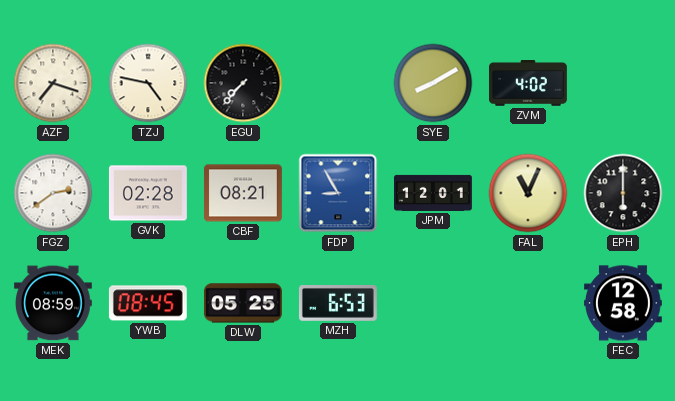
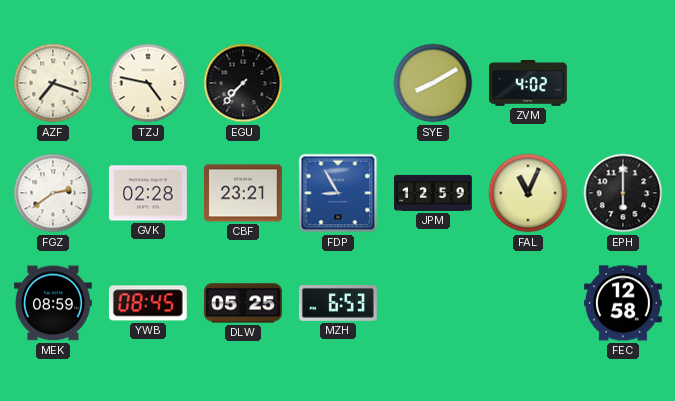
CBF: 08:21 -> 23:21
JPM: 12:01 -> 12:59
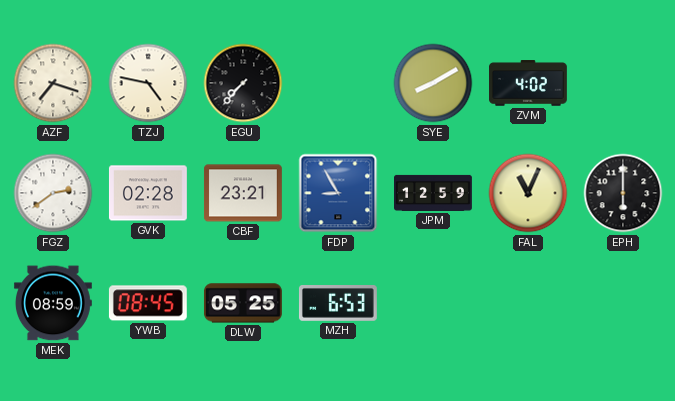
FEC: 12:58 -> none
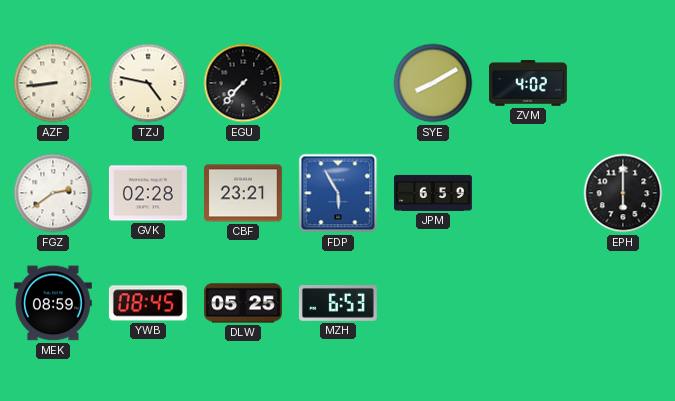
AZF: 7:18 -> 8:44
FDP: 8:55 -> 5:55
JPM: 12:59 -> 6:59
FAL: 11:04 -> none
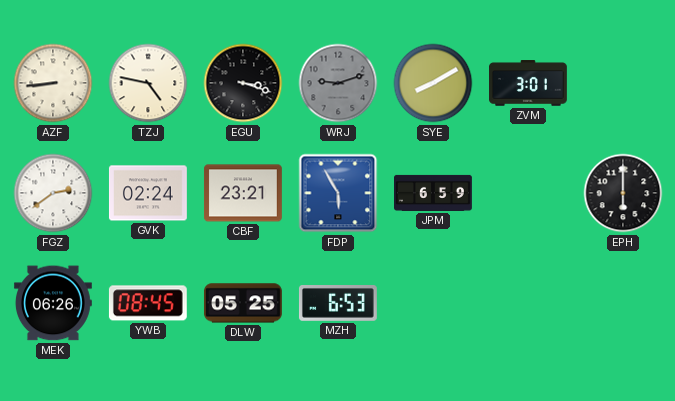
EGU: 7:37 -> 3:18
WRJ: none -> 9:12
ZVM: 4:02 -> 3:01
GVK: 02:28 -> 02:24
MEK: 08:59 -> 06:26
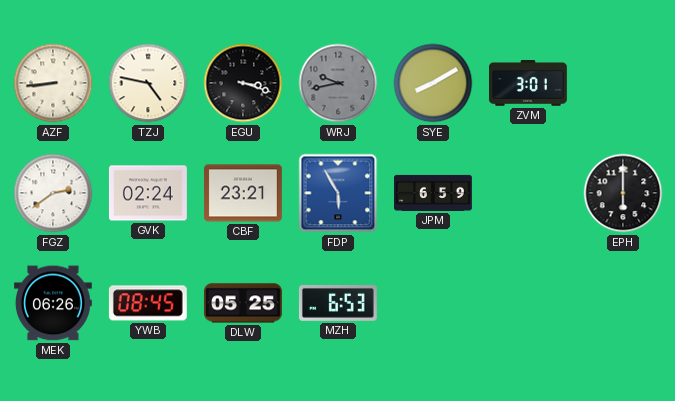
WRJ: 9:12 -> 9:43
